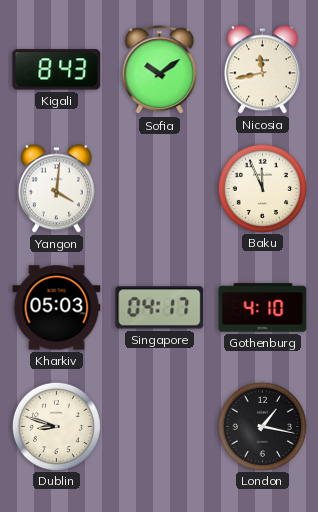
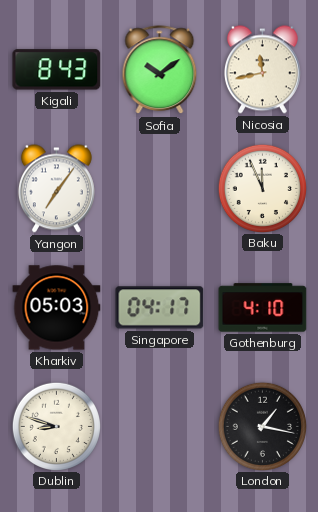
Yangon: 4:01 -> 7:06
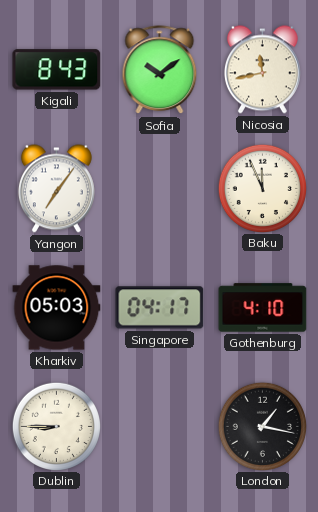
Dublin: 8:48 -> 8:45
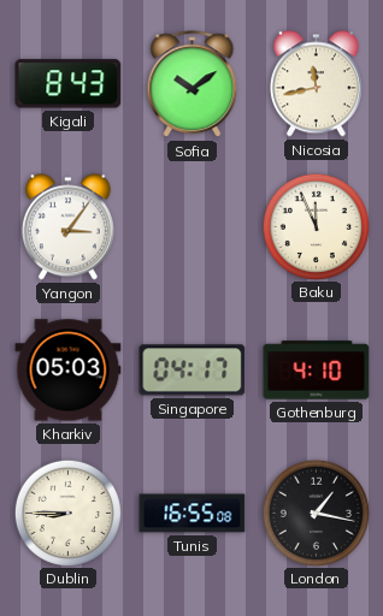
Yangon: 7:06 -> 3:06
Tunis: none -> 16:55
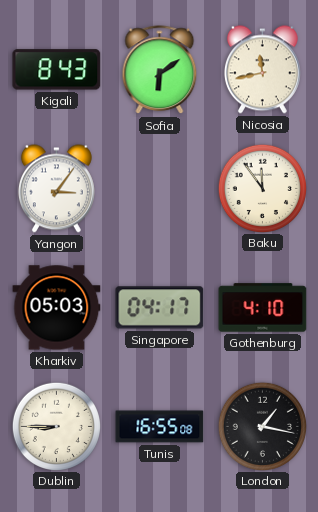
Sofia: 10:09 -> 6:09
Baku: 11:56 -> 11:54
